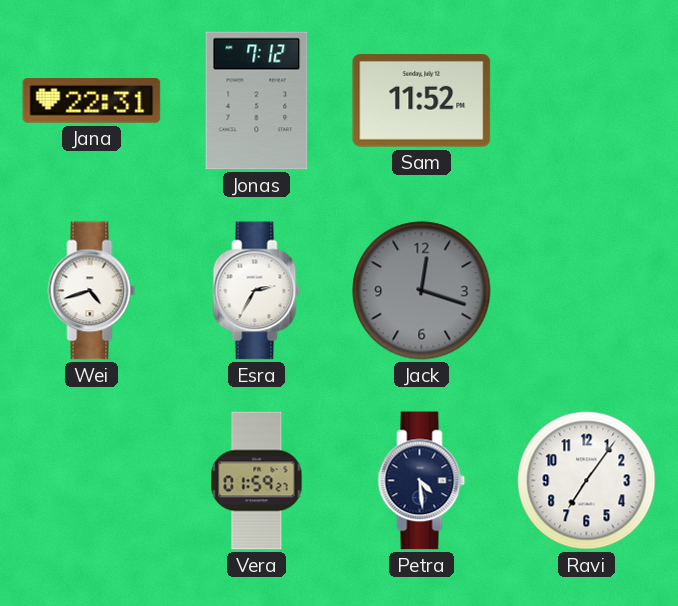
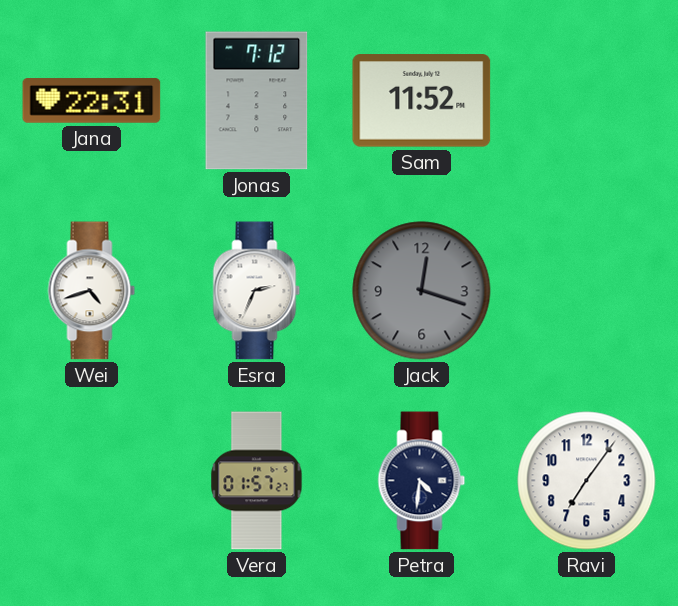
Esra: 2:35 -> 2:34
Vera: 01:59 -> 01:57
Petra: 4:29 -> 4:31
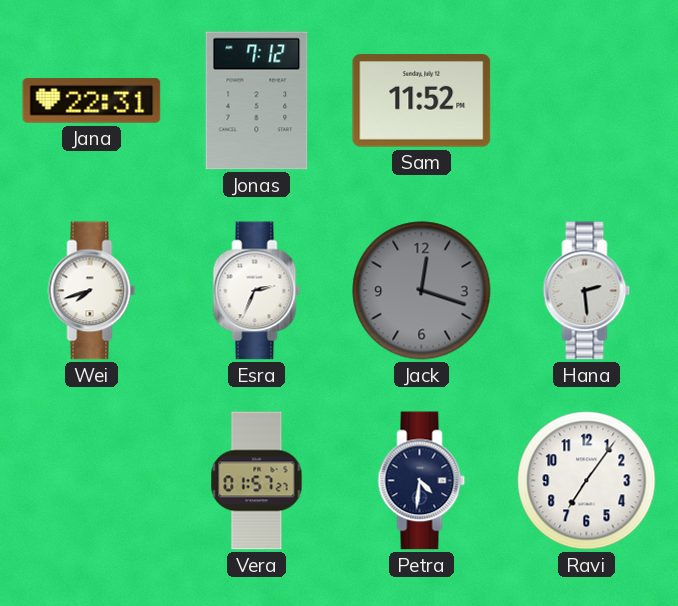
Wei: 4:42 -> 7:42
Hana: none -> 2:29
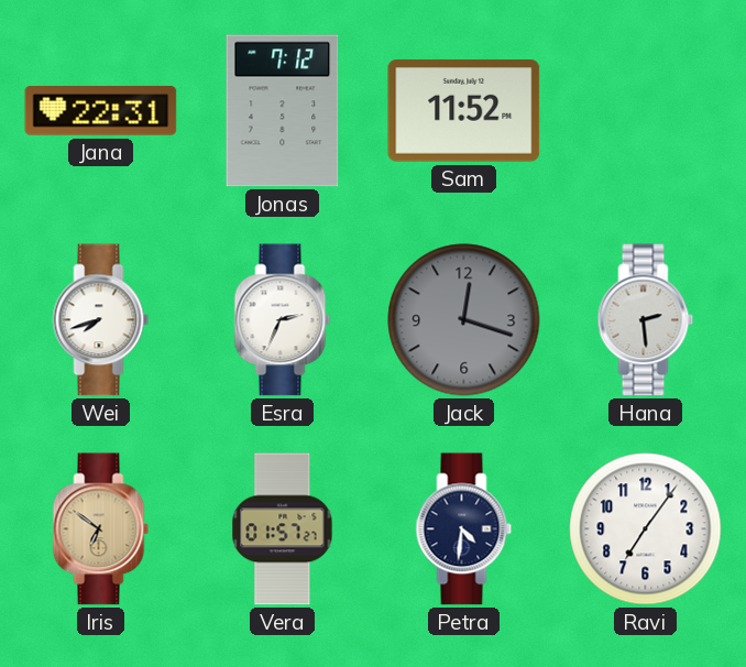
Iris: none -> 6:51
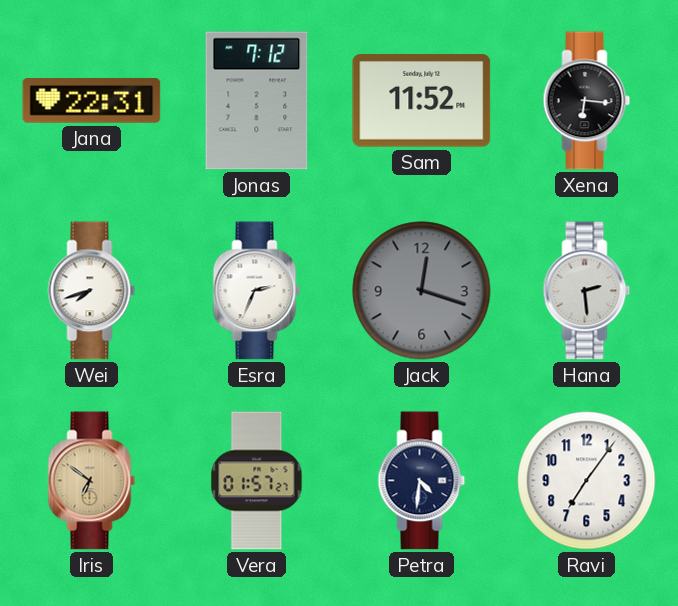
Xena: none -> 6:16
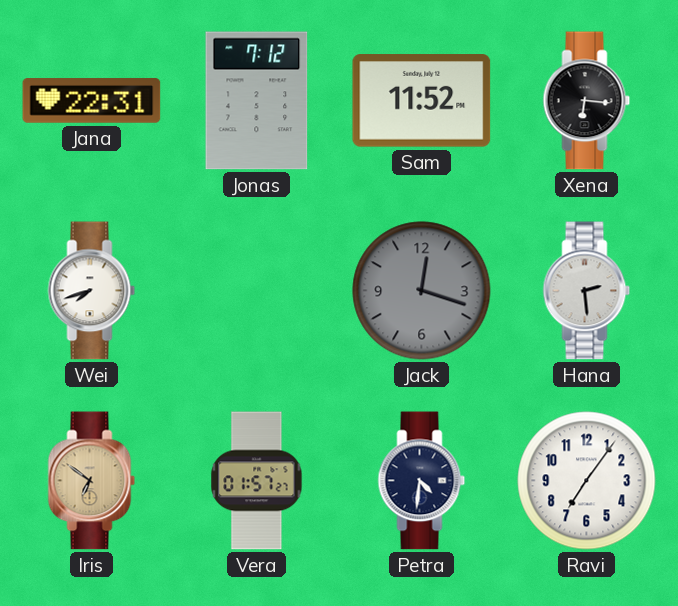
Esra: 2:34 -> none
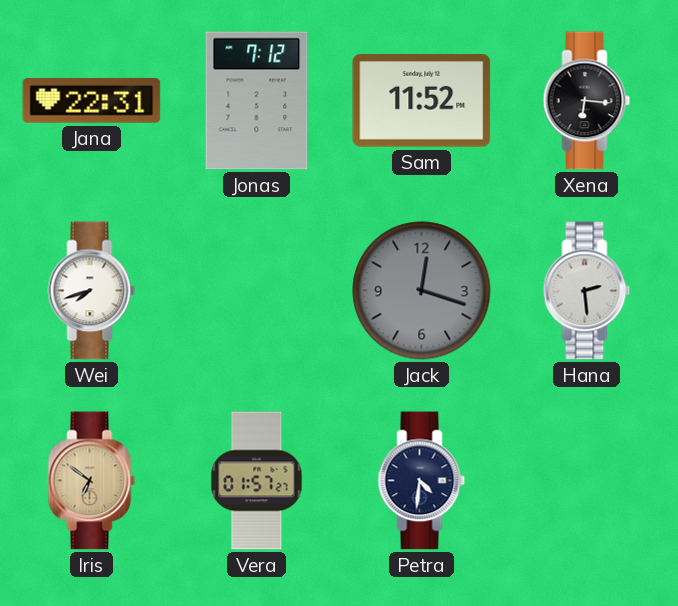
Ravi: 7:06 -> none
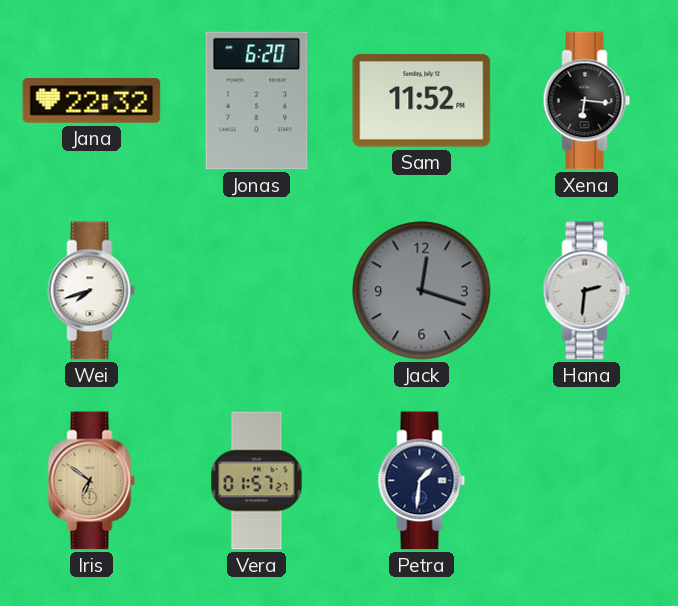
Jana: 22:31 -> 22:32
Jonas: 7:12 -> 6:20
Hana: 2:29 -> 2:31
Petra: 4:31 -> 1:31
